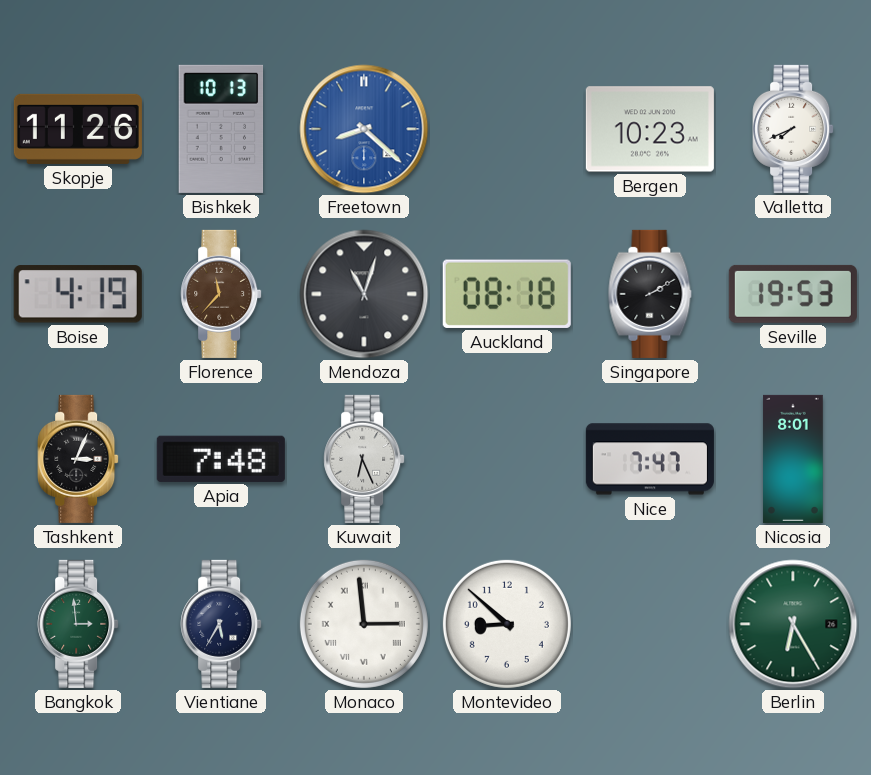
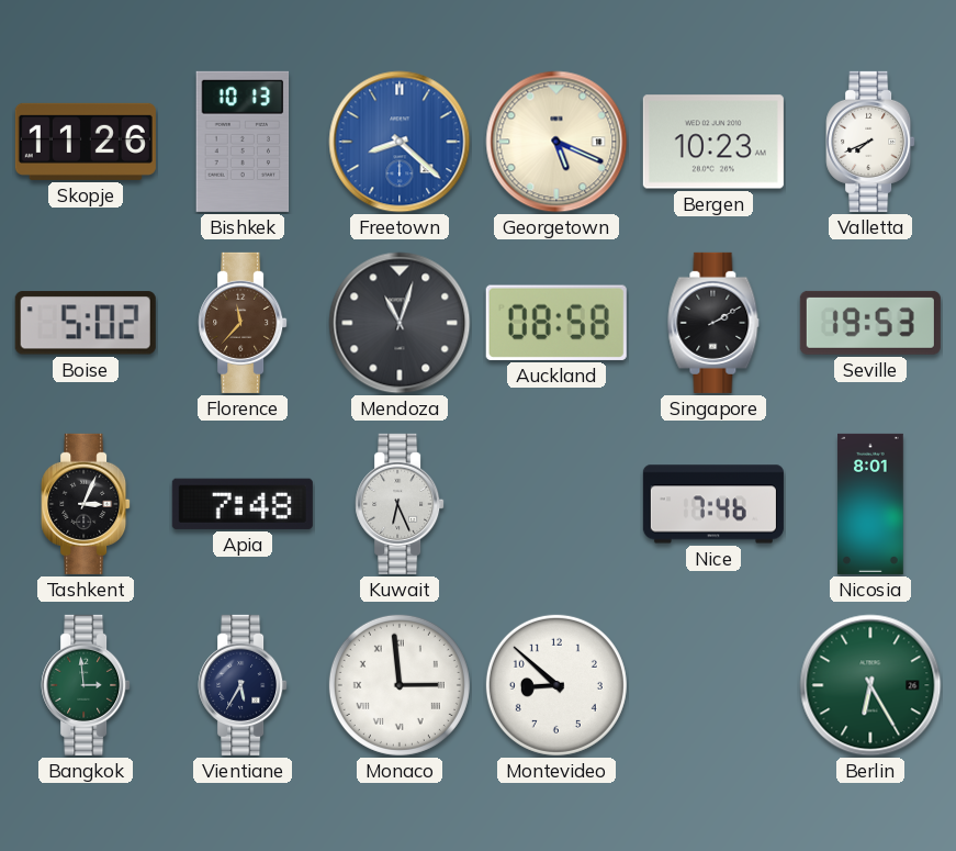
Georgetown: none -> 5:19
Boise: 4:19 -> 5:02
Auckland: 08:18 -> 08:58
Nice: 7:47 -> 7:46
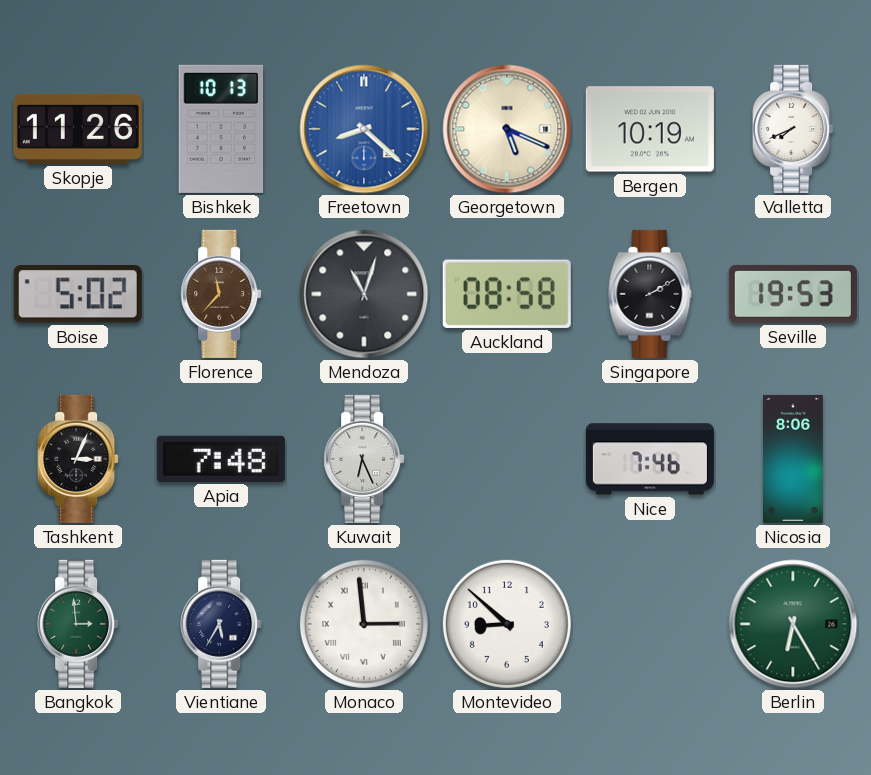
Bergen: 10:23 -> 10:19
Nicosia: 8:01 -> 8:06
